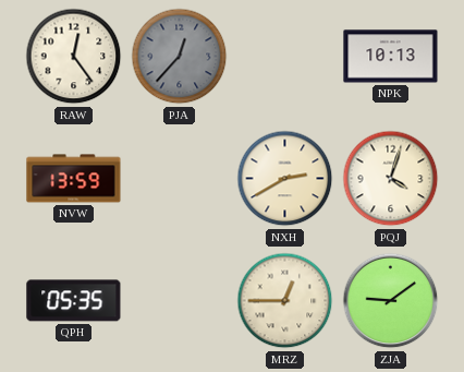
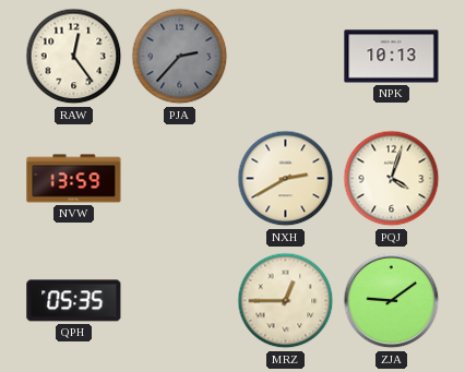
PJA: 12:37 -> 2:37
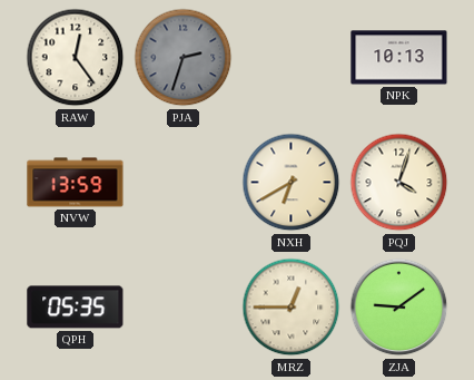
PJA: 2:37 -> 2:33
NXH: 2:40 -> 6:40
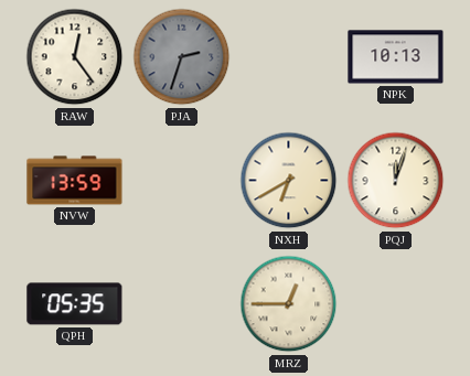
PQJ: 4:03 -> 12:03
ZJA: 9:09 -> none
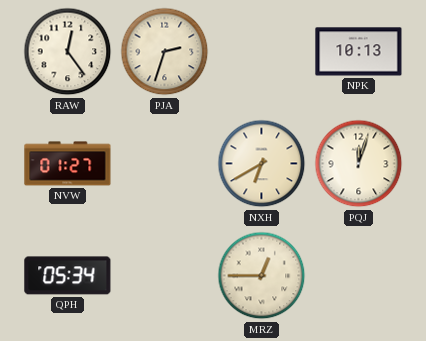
PJA dial: grey -> cream
NVW: 13:59 -> 01:27
QPH: 05:35 -> 05:34
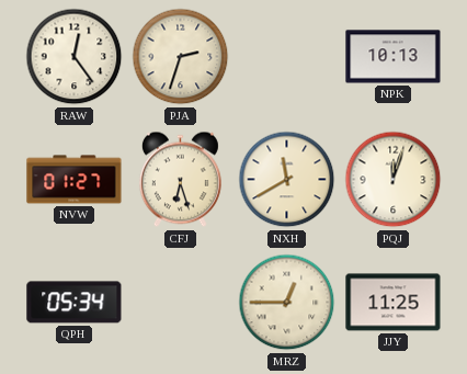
CFJ: none -> 6:27
NXH: 6:40 -> 11:40
JJY: none -> 11:25
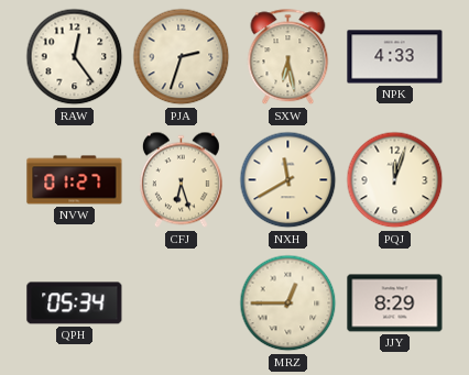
SXW: none -> 6:28
NPK: 10:13 -> 4:33
JJY: 11:25 -> 8:29
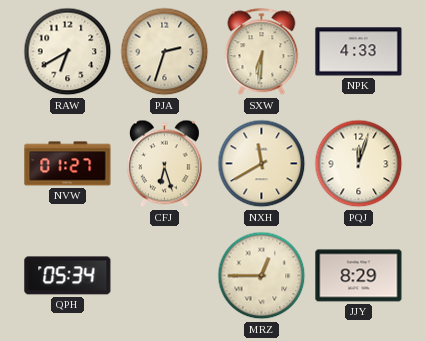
RAW: 12:24 -> 6:40
SXW: 6:28 -> 6:31
